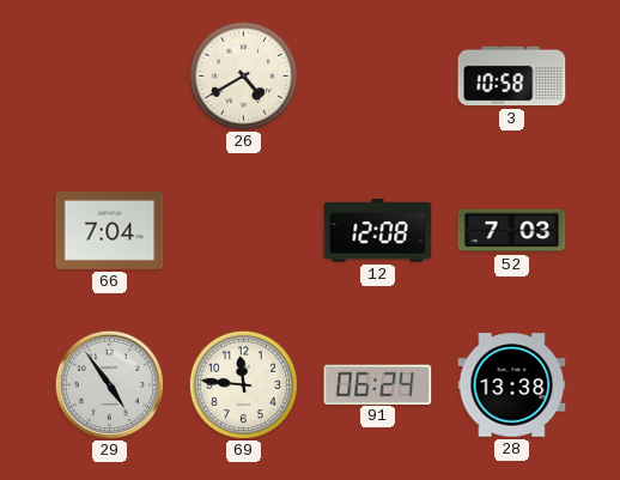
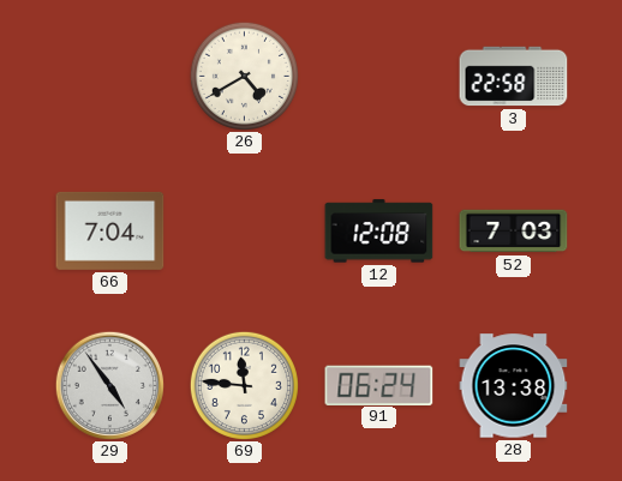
3: 10:58 -> 22:58
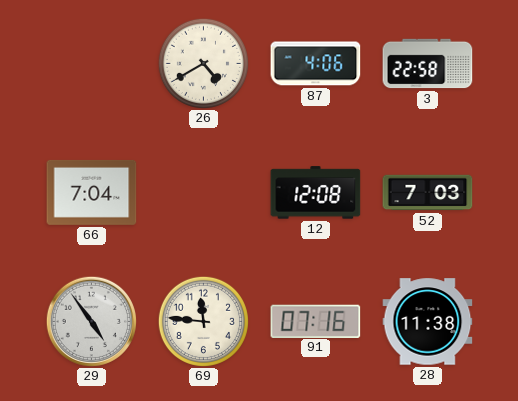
87: none -> 4:06
91: 06:24 -> 07:16
28: 13:38 -> 11:38
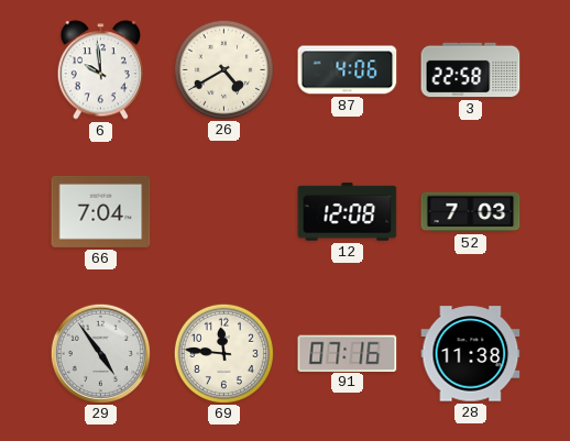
6: none -> 9:59
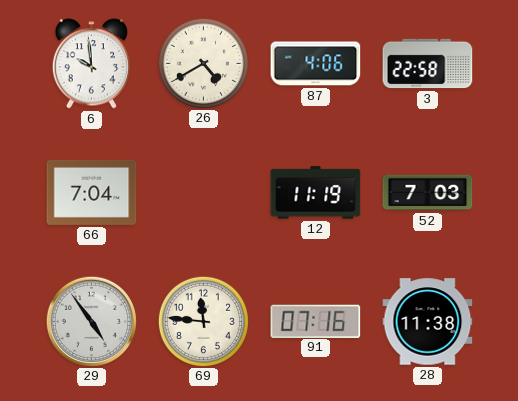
12: 12:08 -> 11:19
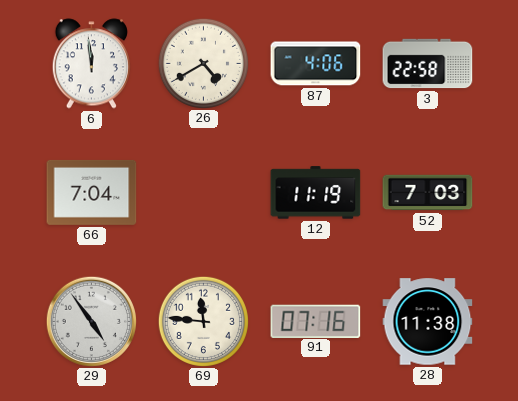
6: 9:59 -> 11:59
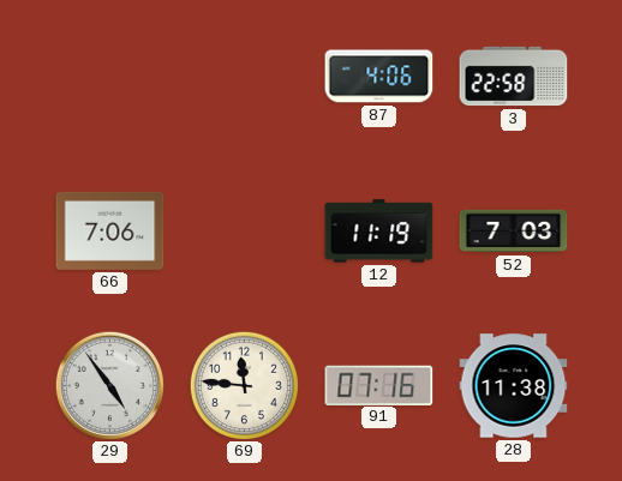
6: 11:59 -> none
26: 4:40 -> none
66: 7:04 -> 7:06
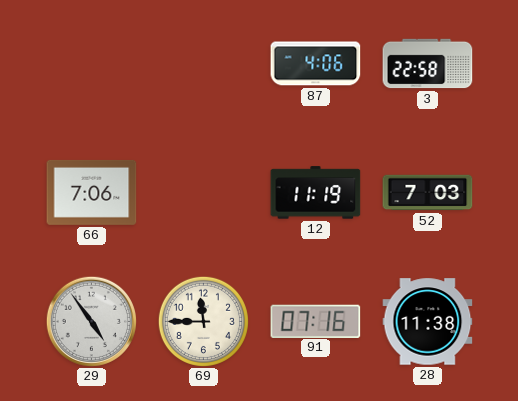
69: 11:46 -> 11:45
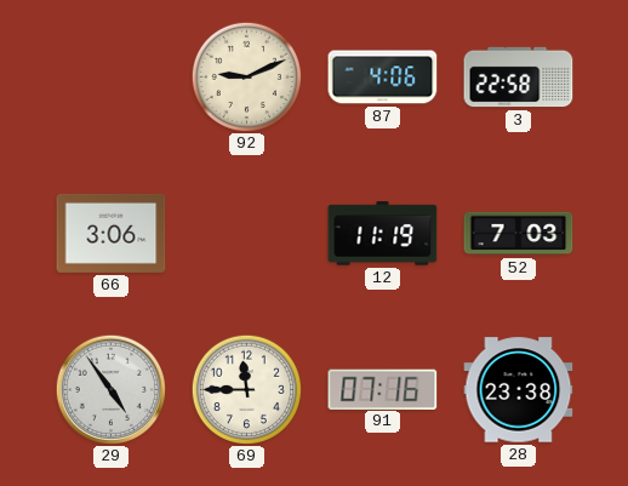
92: none -> 9:11
66: 7:06 -> 3:06
28: 11:38 -> 23:38
